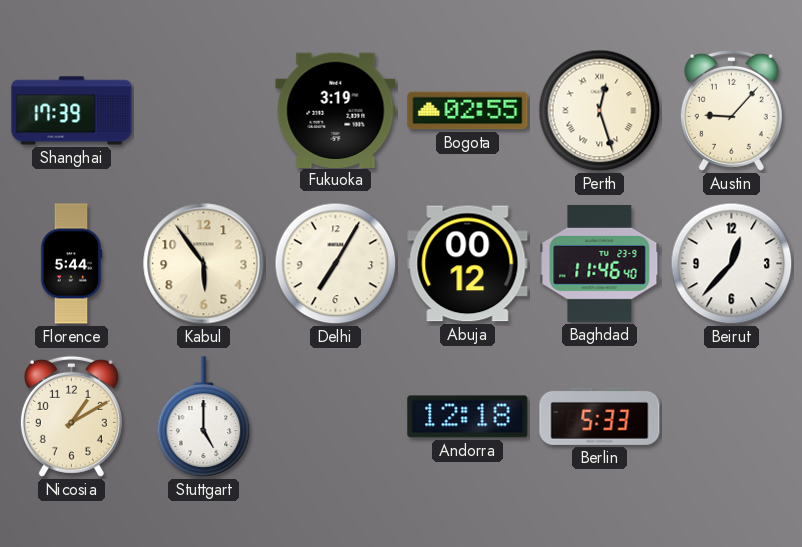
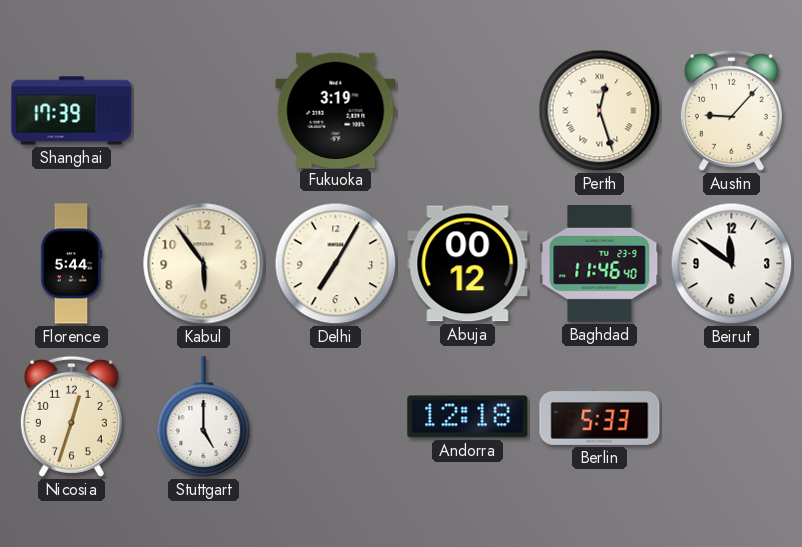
Bogota: 02:55 -> none
Beirut: 12:37 -> 11:51
Nicosia: 1:10 -> 12:33
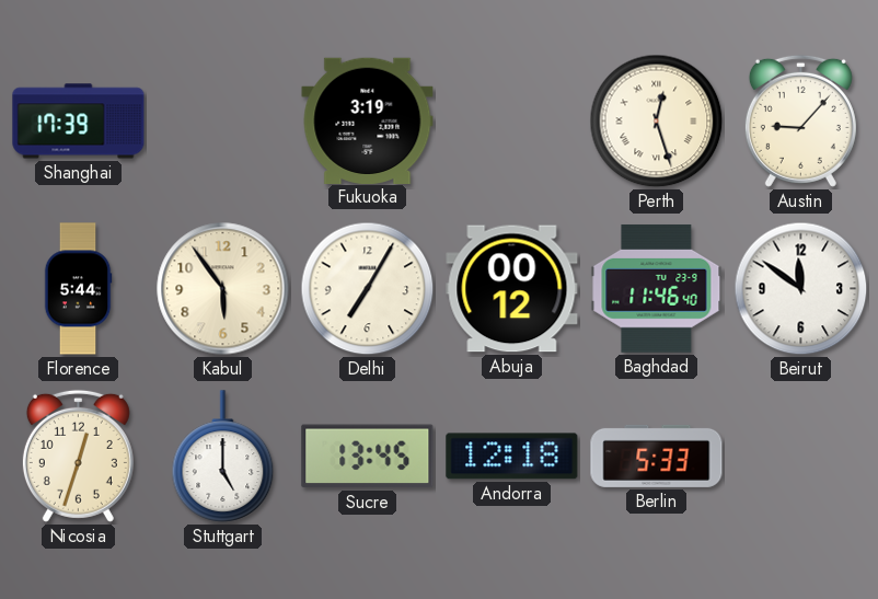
Sucre: none -> 13:45
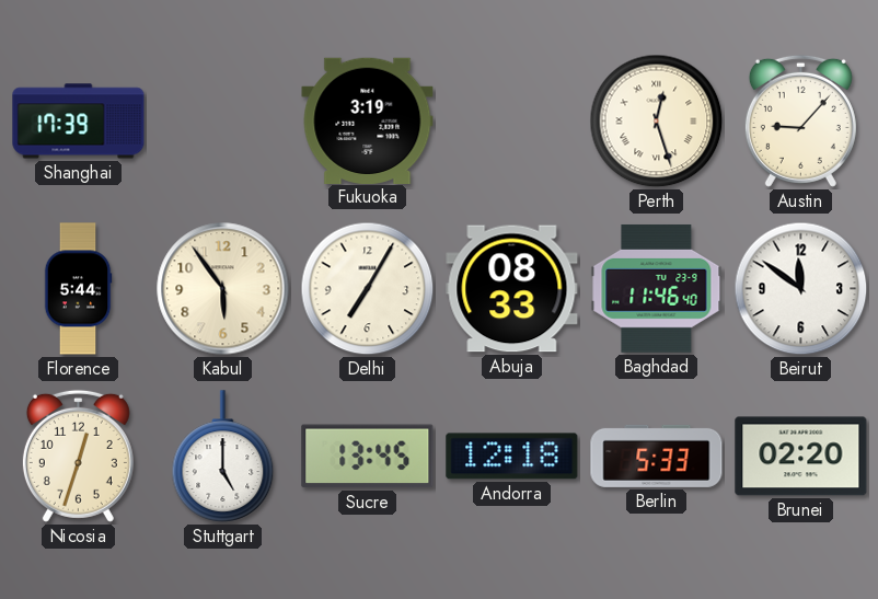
Abuja: 00:12 -> 08:33
Brunei: none -> 02:20
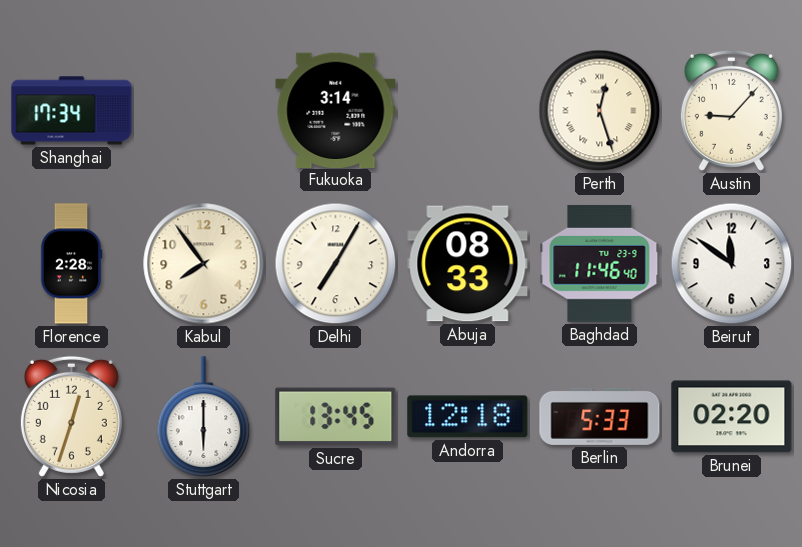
Shanghai: 17:39 -> 17:34
Fukuoka: 3:19 -> 3:14
Florence: 5:44 -> 2:28
Kabul: 5:54 -> 7:54
Stuttgart: 5:00 -> 6:00
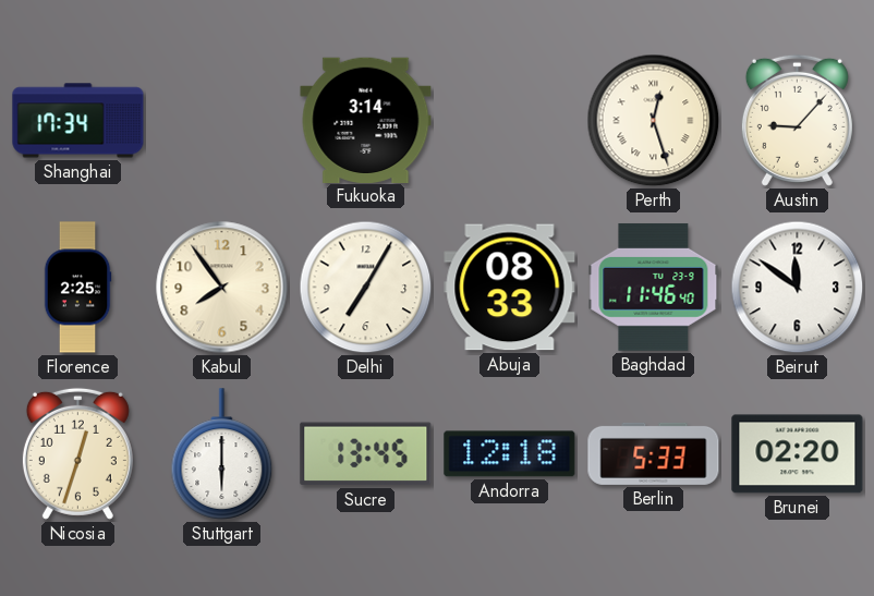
Florence: 2:28 -> 2:25
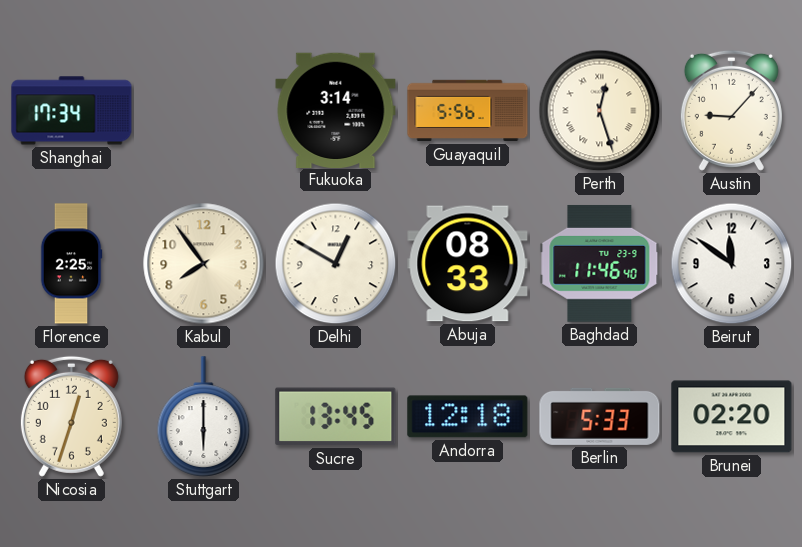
Guayaquil: none -> 5:56
Delhi: 7:05 -> 12:50
